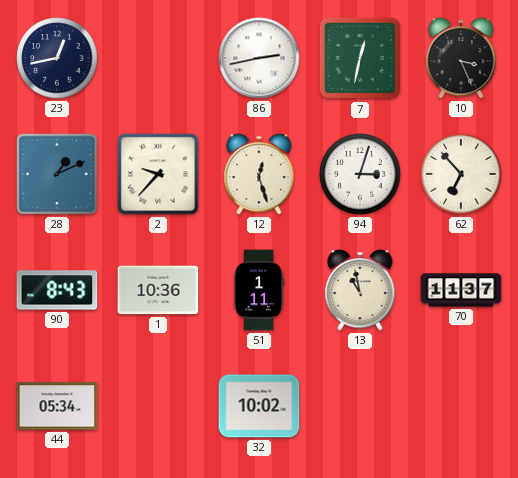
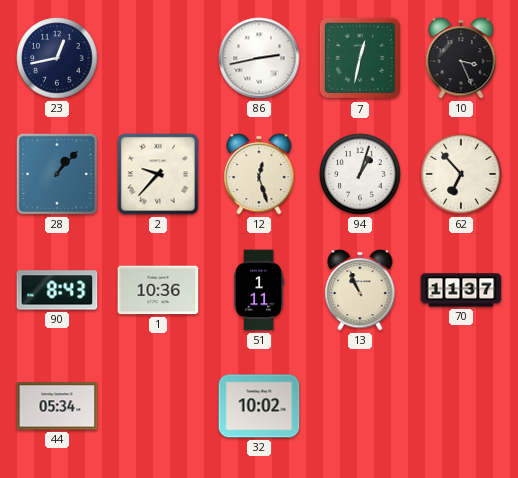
28: 1:11 -> 1:07
94: 3:03 -> 1:03
13: 10:58 -> 10:56
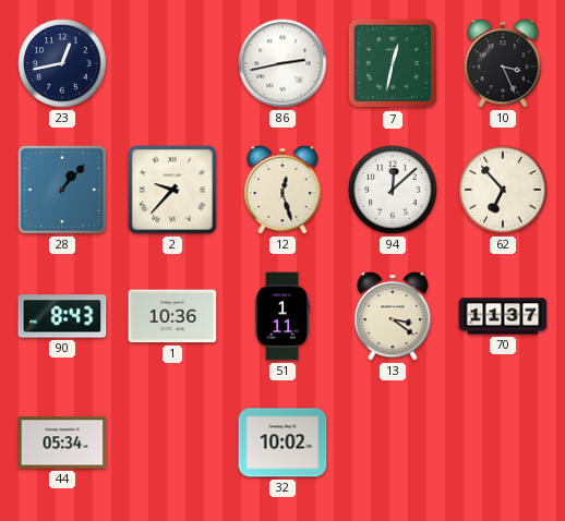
94: 1:03 -> 12:08
13: 10:56 -> 3:21
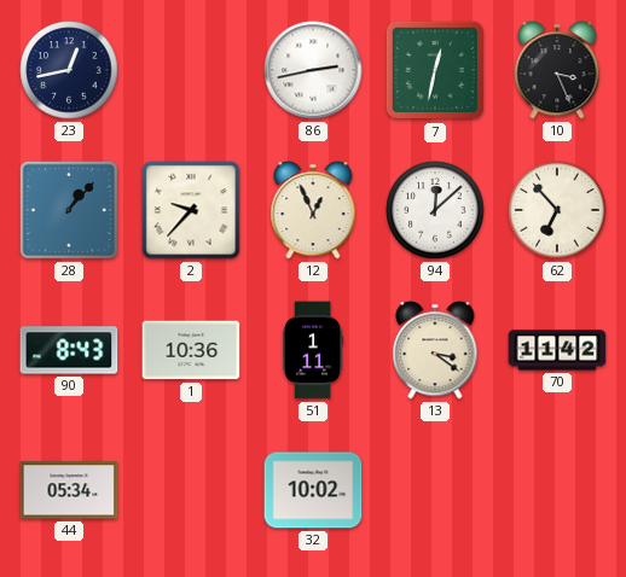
12: 12:27 -> 12:56
70: 11:37 -> 11:42
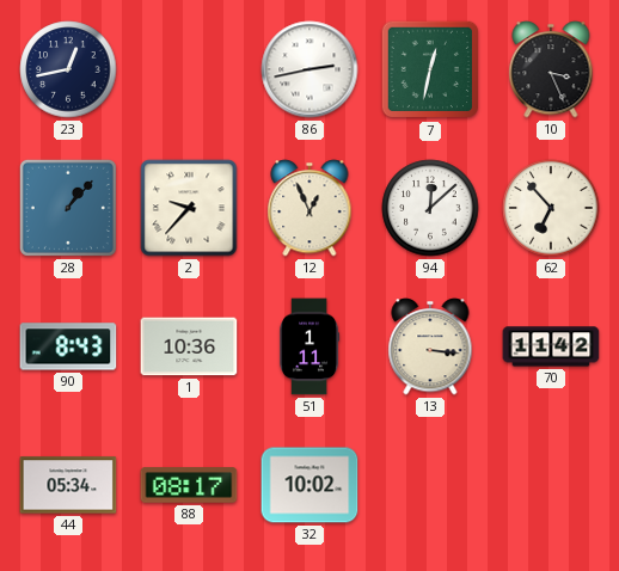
13: 3:21 -> 3:16
88: none -> 08:17
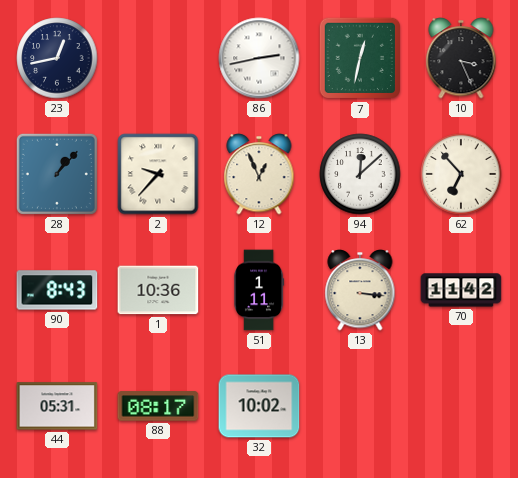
44: 05:34 -> 05:31
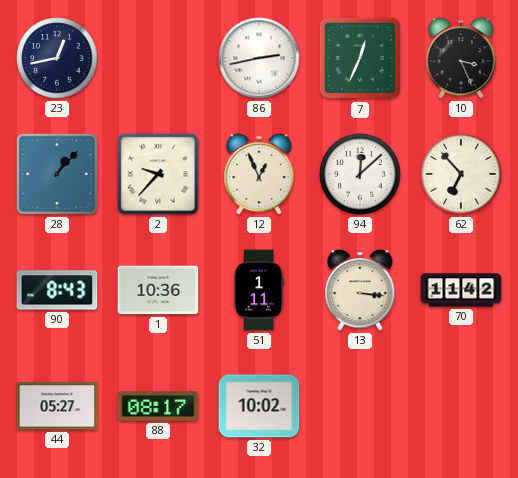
7: 12:32 -> 12:34
44: 05:31 -> 05:27
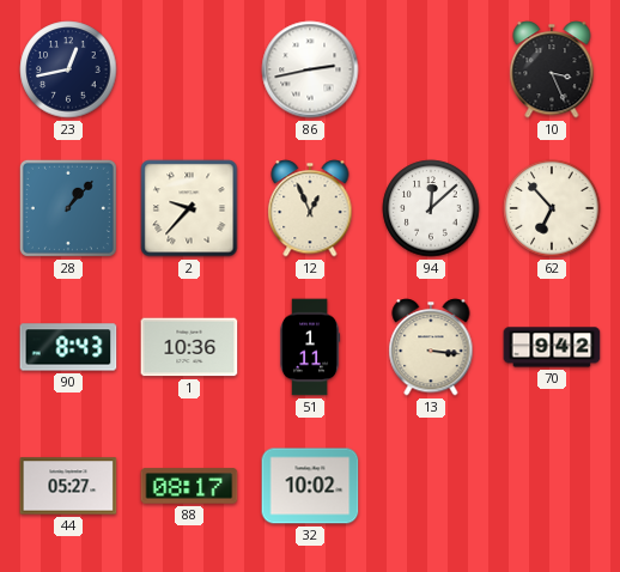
7: 12:34 -> none
70: 11:42 -> 9:42
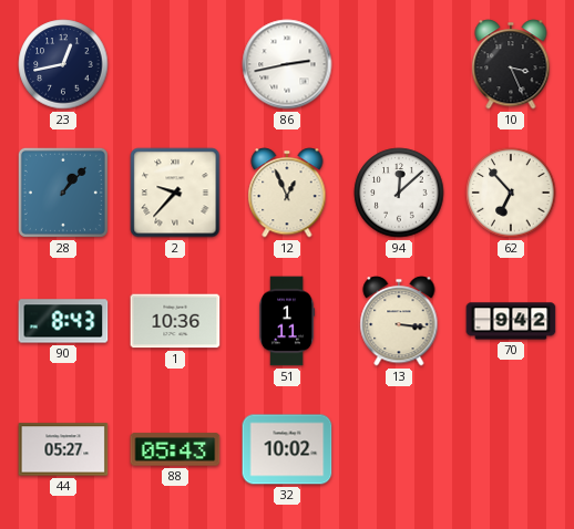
88: 08:17 -> 05:43
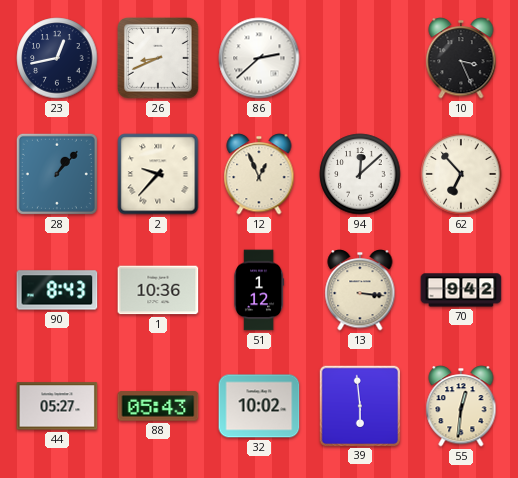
26: none -> 8:41
86: 2:43 -> 2:38
51: 1:11 -> 1:12
39: none -> 5:59
55: none -> 12:31
